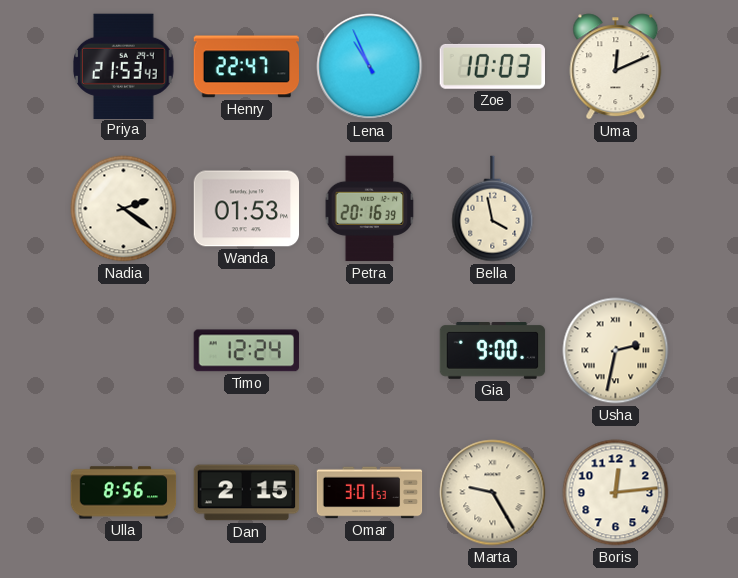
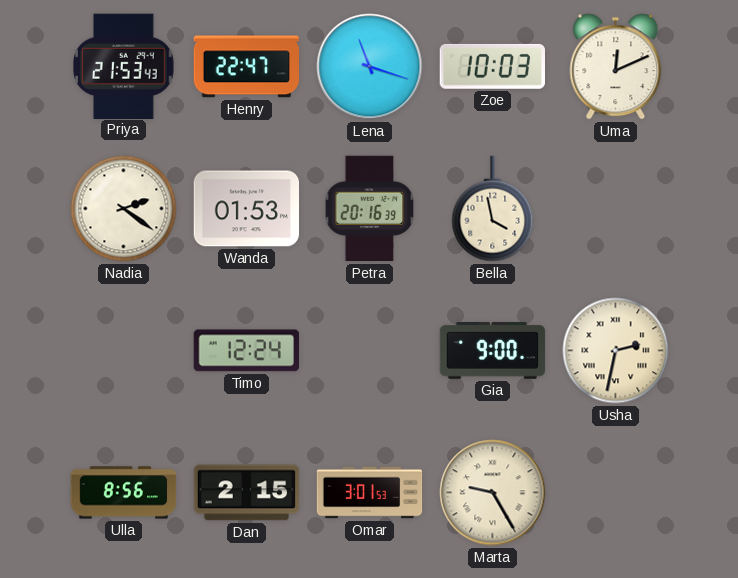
Lena: 10:56 -> 11:18
Boris: 12:14 -> none
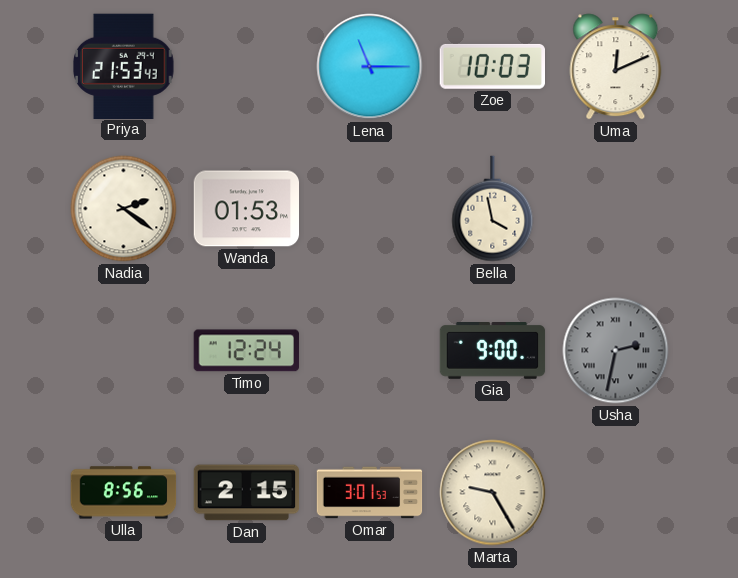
Henry: 22:47 -> none
Lena: 11:18 -> 11:15
Petra: 20:16 -> none
Usha dial: cream -> grey
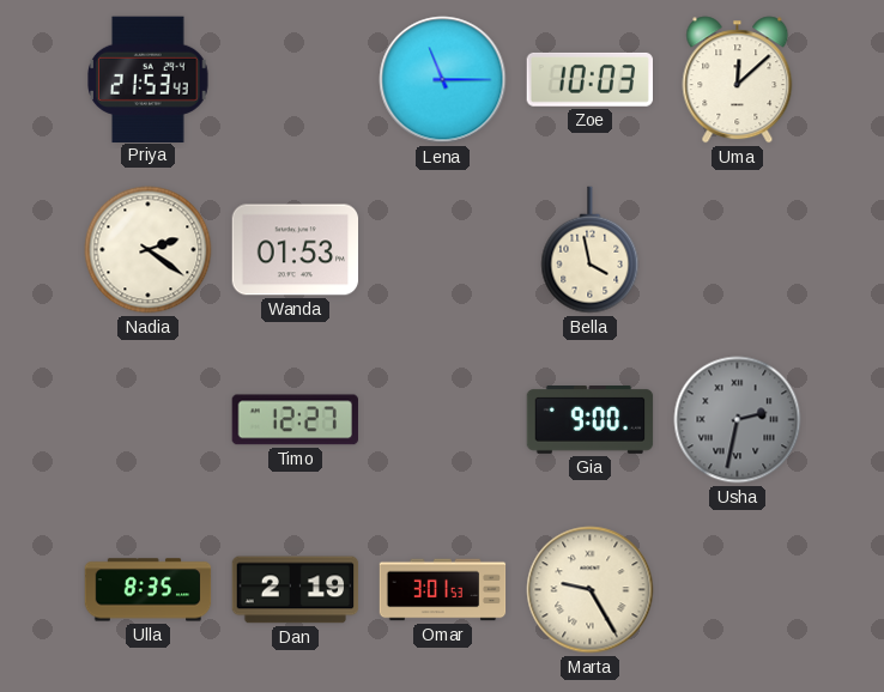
Uma: 12:11 -> 12:08
Timo: 12:24 -> 12:27
Ulla: 8:56 -> 8:35
Dan: 2:15 -> 2:19
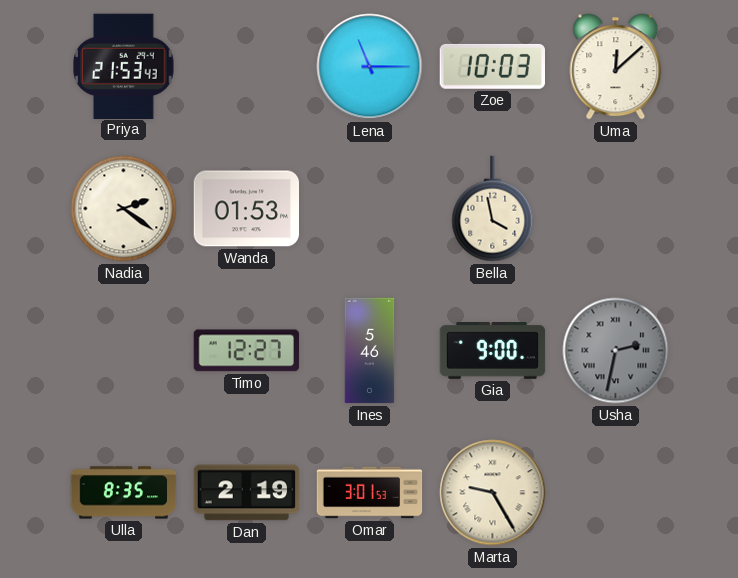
Ines: none -> 5:46
